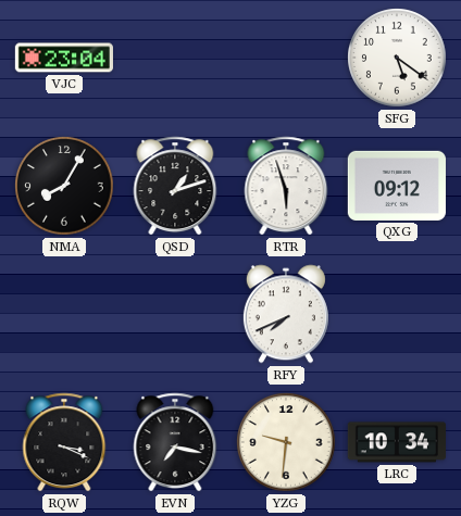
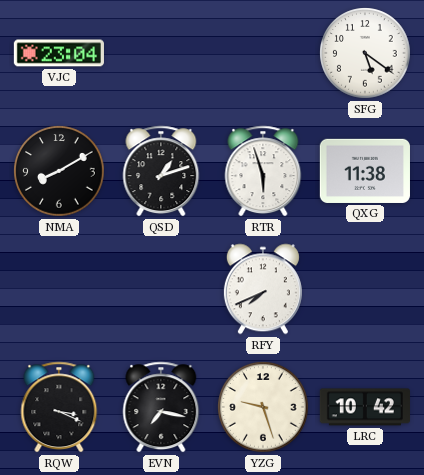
NMA: 8:05 -> 8:10
QXG: 09:12 -> 11:38
YZG: 9:31 -> 9:27
LRC: 10:34 -> 10:42
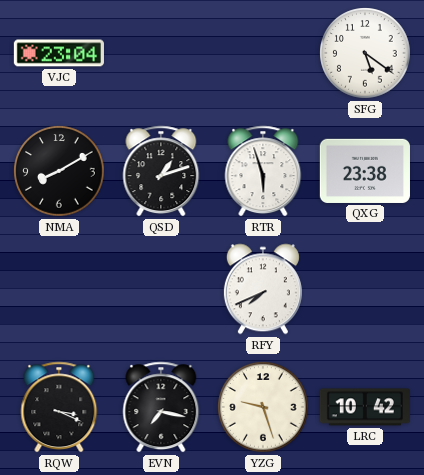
QXG: 11:38 -> 23:38
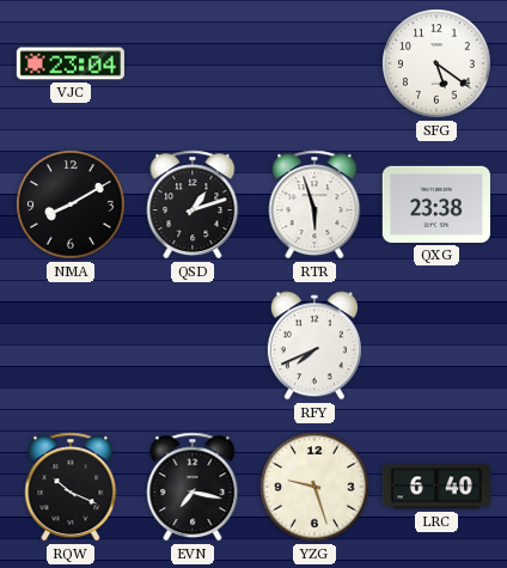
RQW: 3:19 -> 10:19
LRC: 10:42 -> 6:40
